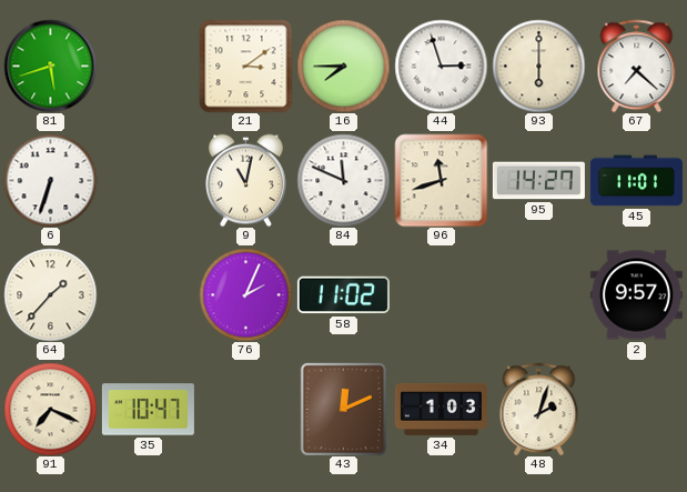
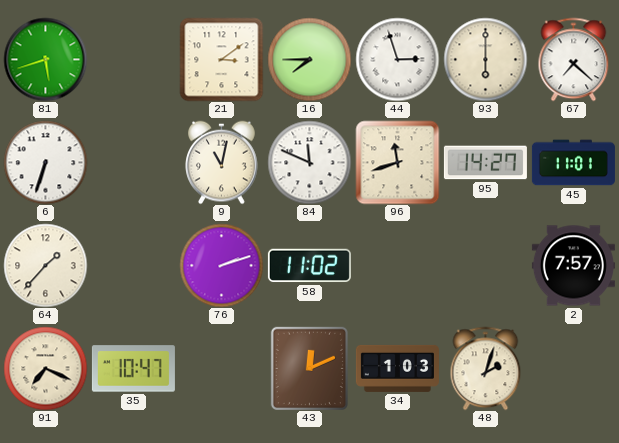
76: 2:04 -> 2:12
2: 9:57 -> 7:57
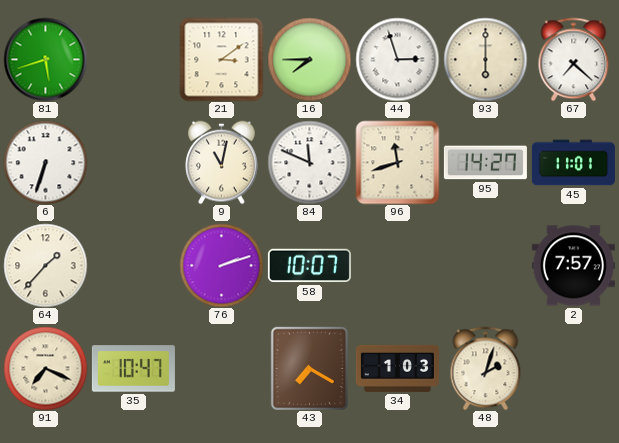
58: 11:02 -> 10:07
43: 12:11 -> 7:20
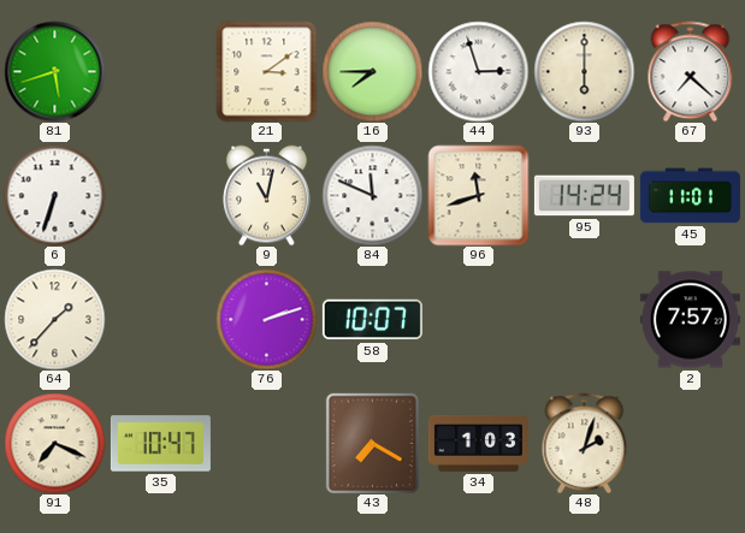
95: 14:27 -> 14:24
